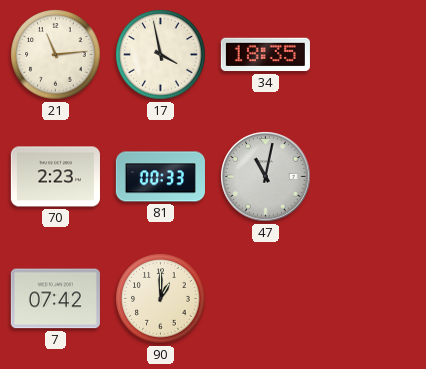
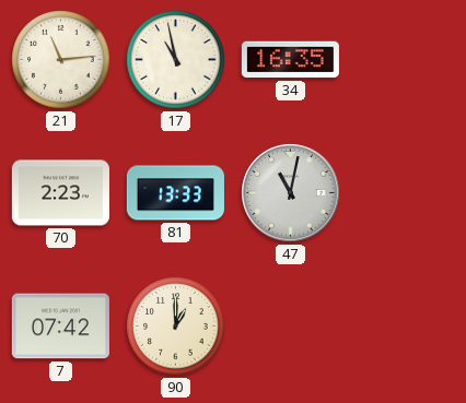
17: 3:58 -> 10:58
34: 18:35 -> 16:35
81: 00:33 -> 13:33
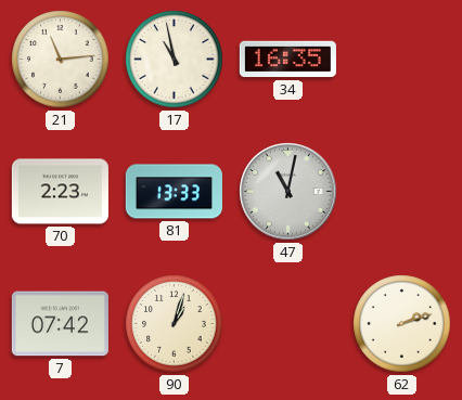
90: 1:00 -> 1:03
62: none -> 2:12
